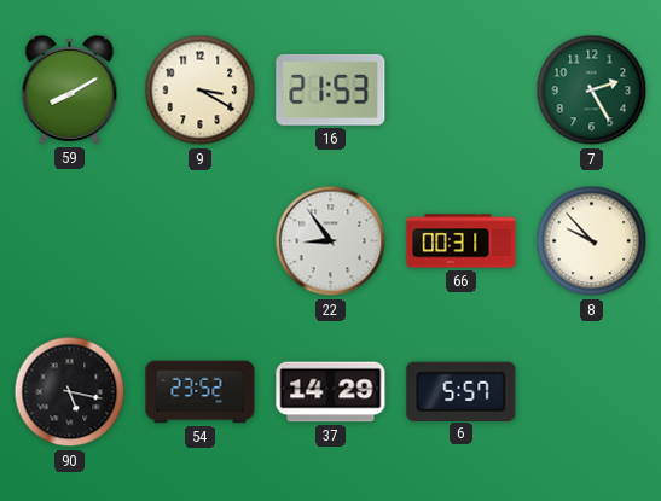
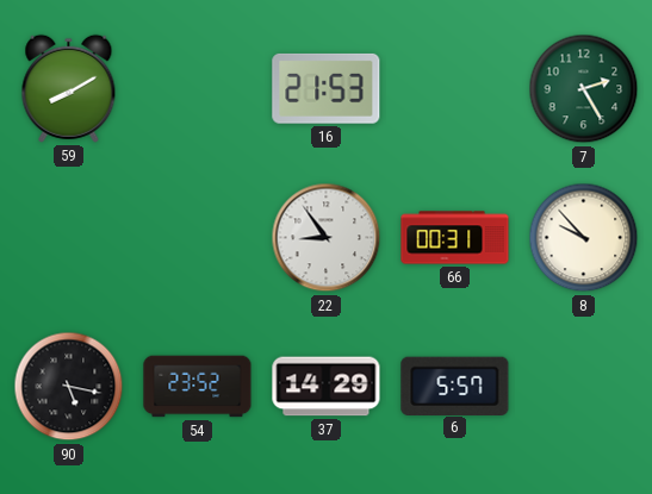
9: 3:20 -> none
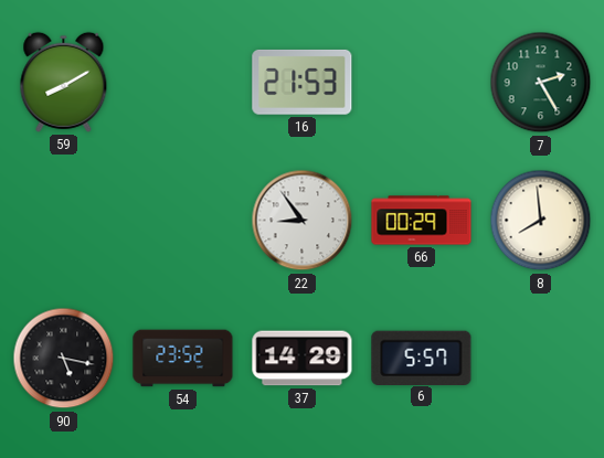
66: 00:31 -> 00:29
8: 9:53 -> 7:59
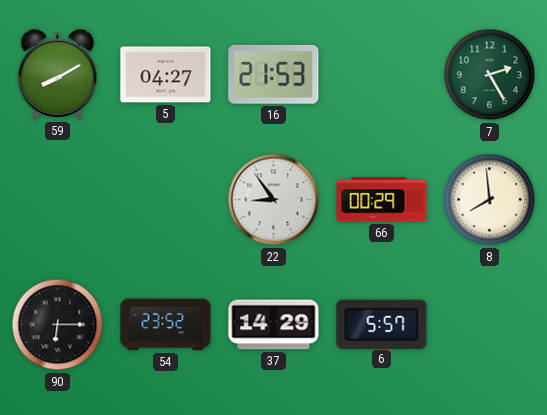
5: none -> 04:27
90: 5:17 -> 6:15
